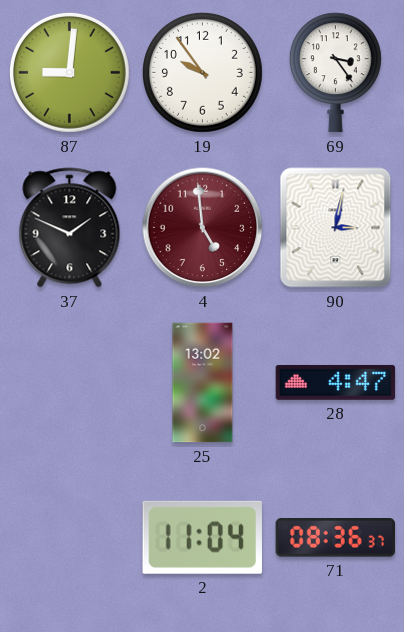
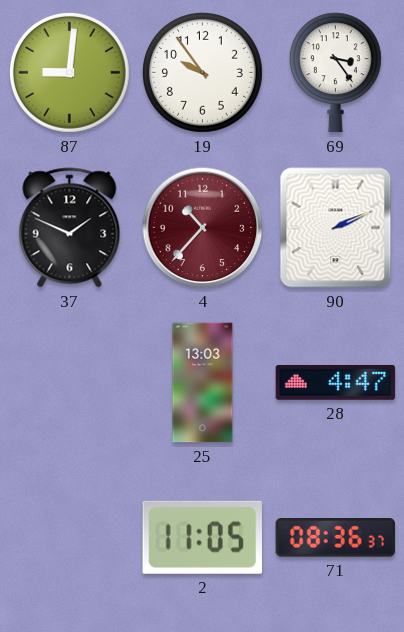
4: 4:59 -> 10:37
90: 3:02 -> 2:11
25: 13:02 -> 13:03
2: 11:04 -> 11:05
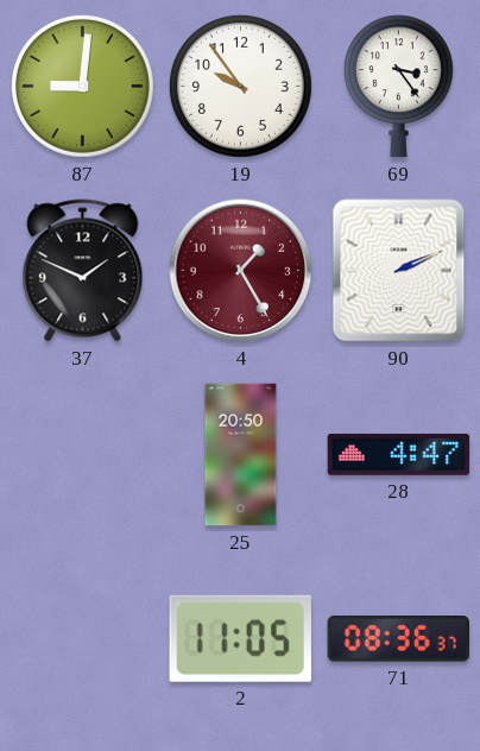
4: 10:37 -> 1:25
25: 13:03 -> 20:50
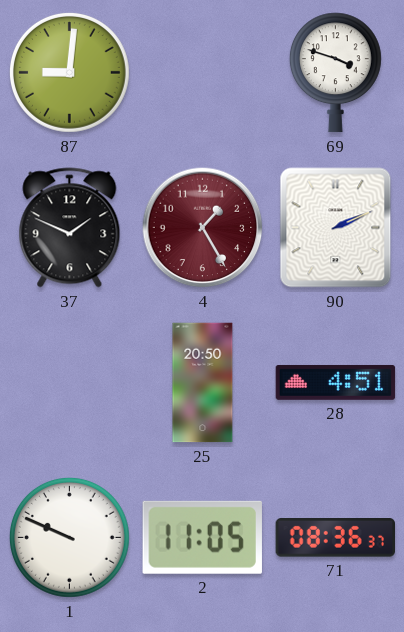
19: 9:54 -> none
69: 3:24 -> 3:48
28: 4:47 -> 4:51
1: none -> 9:49
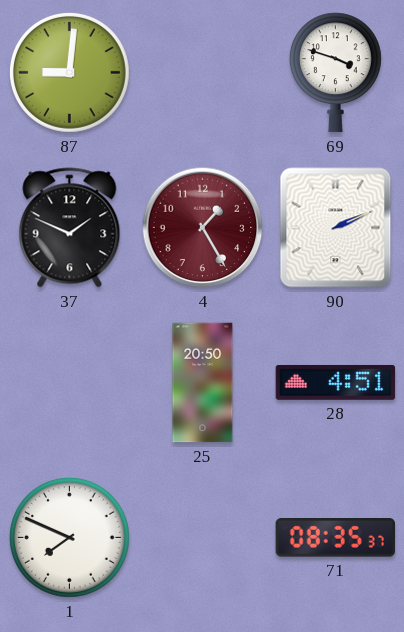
1: 9:49 -> 7:49
2: 11:05 -> none
71: 08:36 -> 08:35
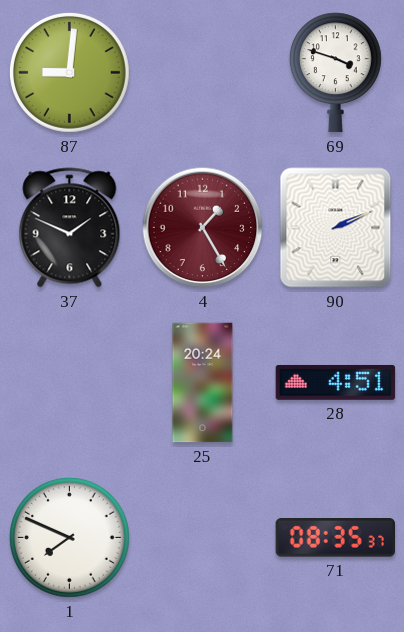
25: 20:50 -> 20:24
